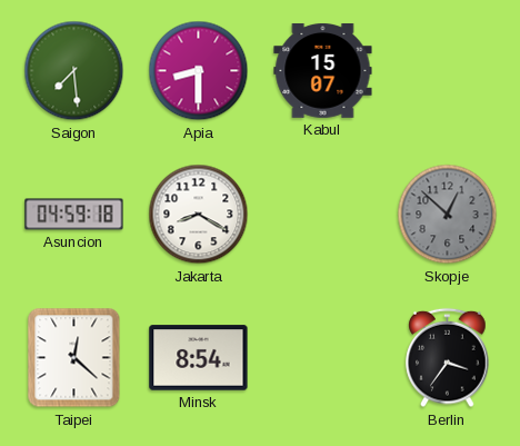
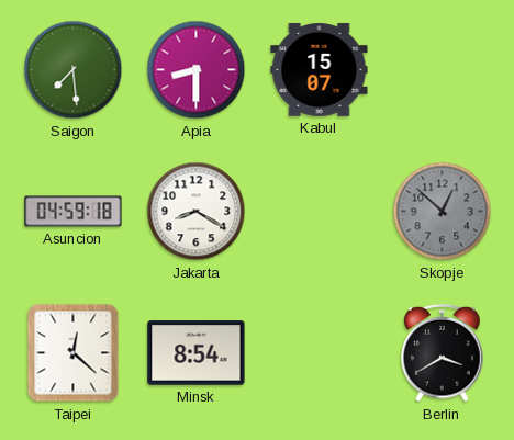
Berlin: 3:36 -> 3:40
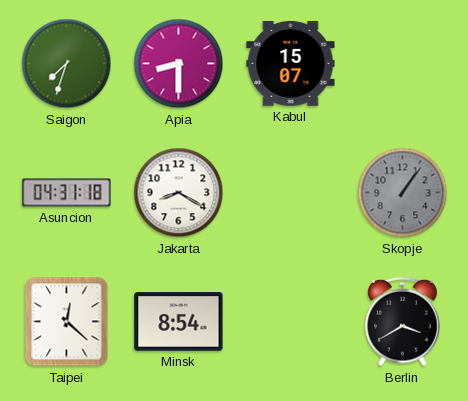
Saigon: 7:29 -> 7:33
Asuncion: 04:59 -> 04:31
Skopje: 12:52 -> 1:06
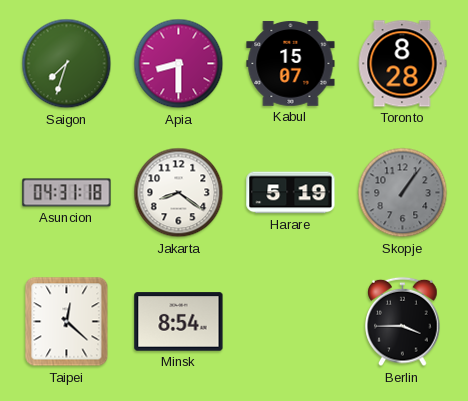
Toronto: none -> 8:28
Jakarta: 8:20 -> 8:21
Harare: none -> 5:19
Berlin: 3:40 -> 3:45
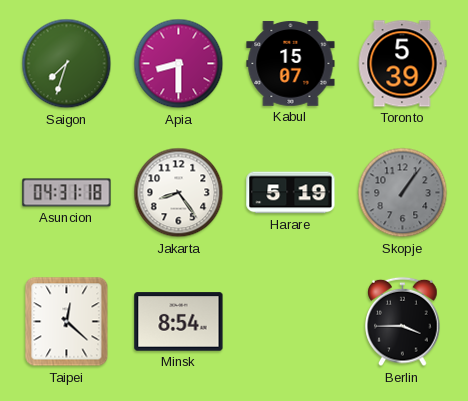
Toronto: 8:28 -> 5:39
Jakarta: 8:21 -> 8:24
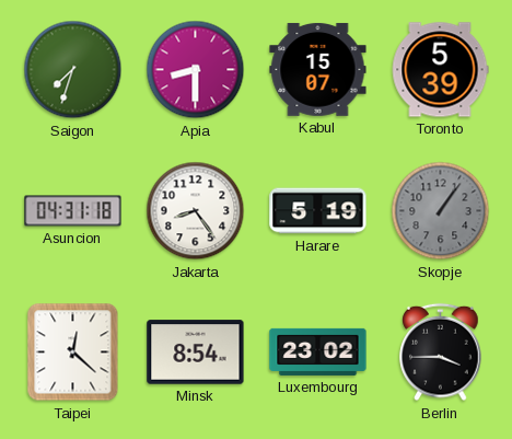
Luxembourg: none -> 23:02
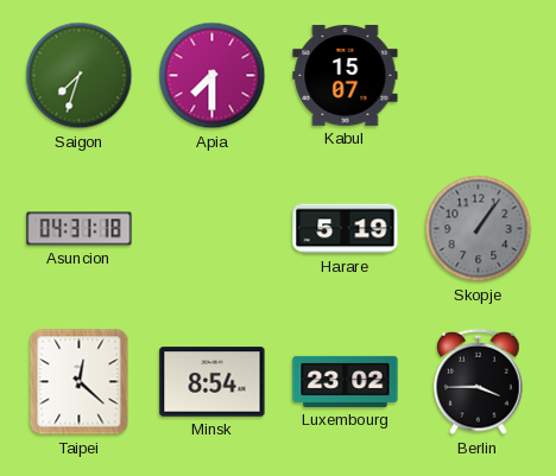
Apia: 8:30 -> 7:30
Toronto: 5:39 -> none
Jakarta: 8:24 -> none
